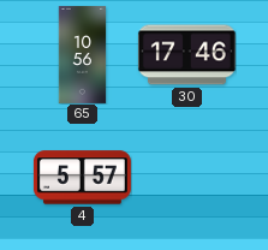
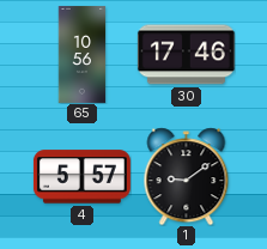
1: none -> 9:09
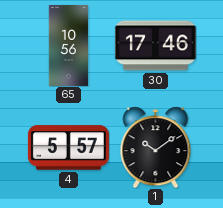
1: 9:09 -> 10:09
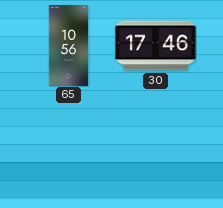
4: 5:57 -> none
1: 10:09 -> none
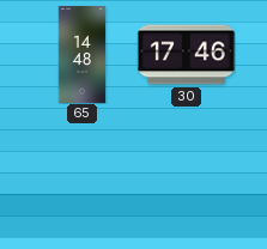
65: 10:56 -> 14:48
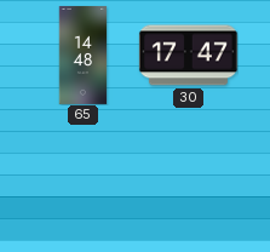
30: 17:46 -> 17:47
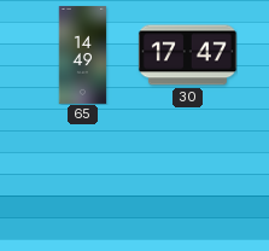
65: 14:48 -> 14:49
